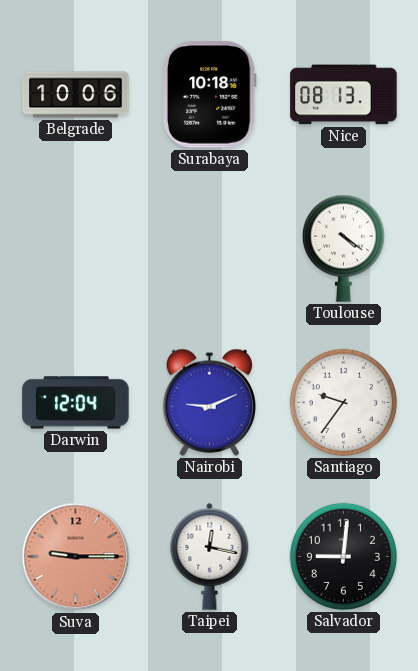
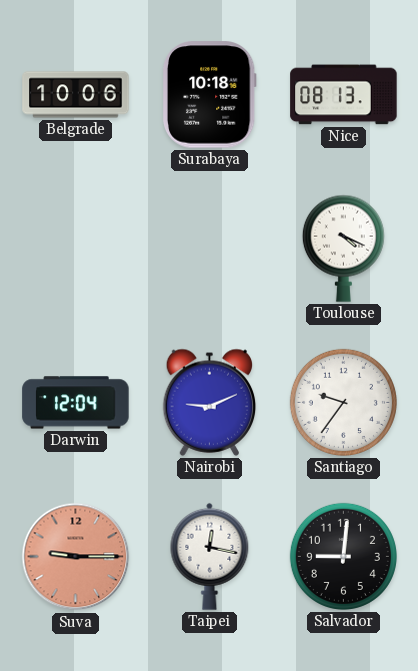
Toulouse: 4:21 -> 4:19
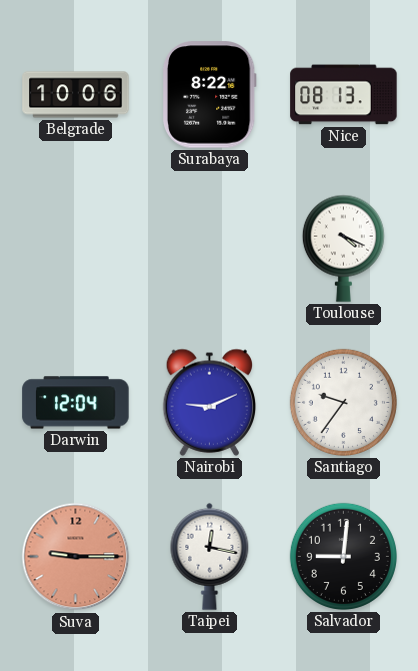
Surabaya: 10:18 -> 8:22
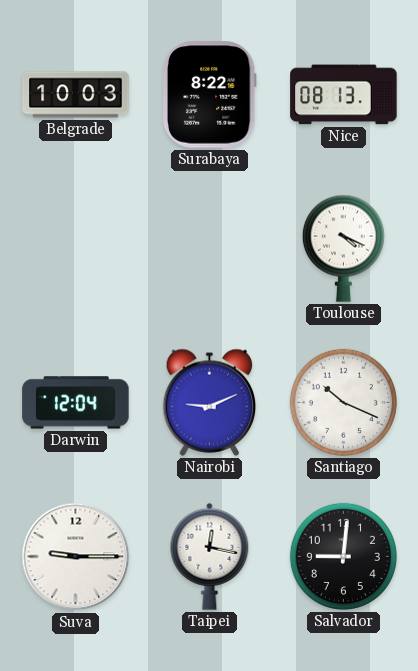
Belgrade: 10:06 -> 10:03
Santiago: 9:36 -> 10:19
Suva dial: salmon -> white
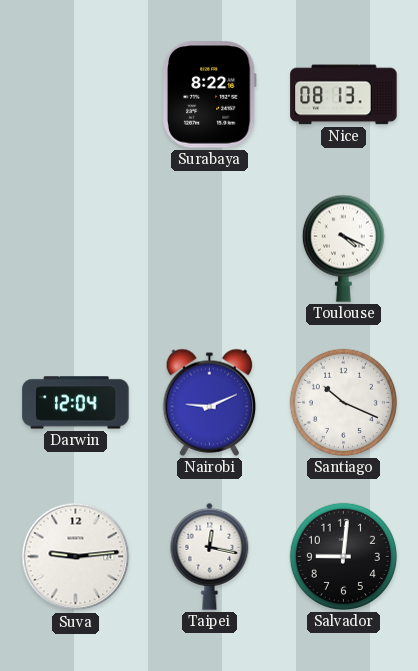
Belgrade: 10:03 -> none
Suva: 9:15 -> 9:14
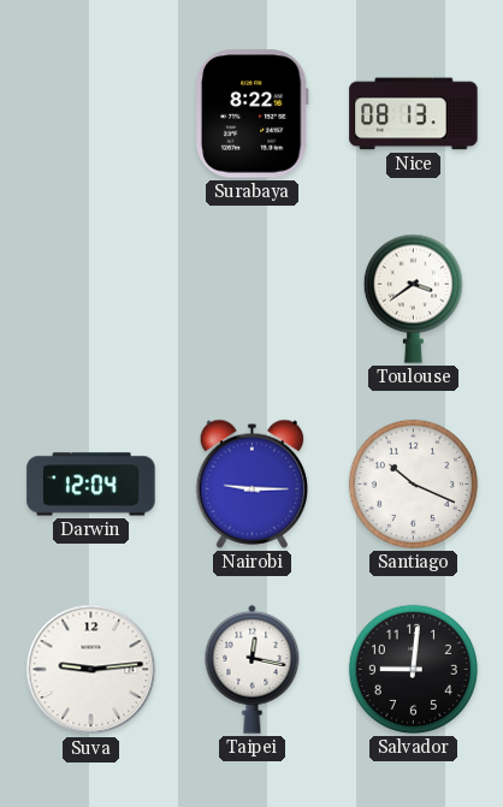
Toulouse: 4:19 -> 3:39
Nairobi: 9:11 -> 9:15
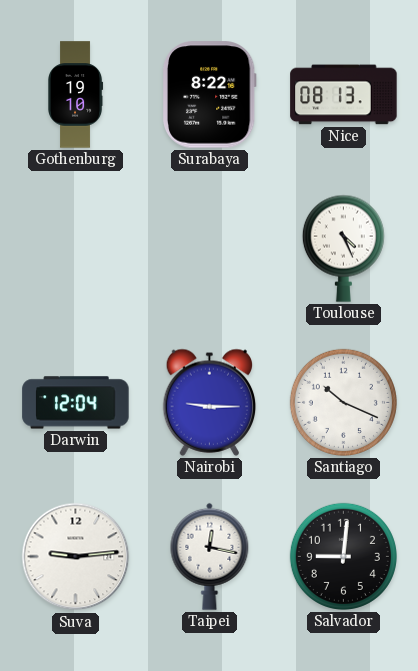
Gothenburg: none -> 19:10
Toulouse: 3:39 -> 4:26
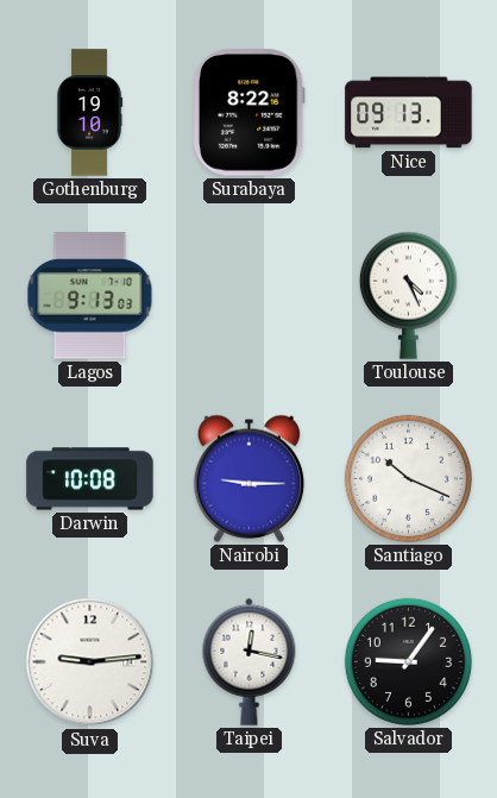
Nice: 08:13 -> 09:13
Lagos: none -> 9:13
Darwin: 12:04 -> 10:08
Salvador: 9:01 -> 9:06
